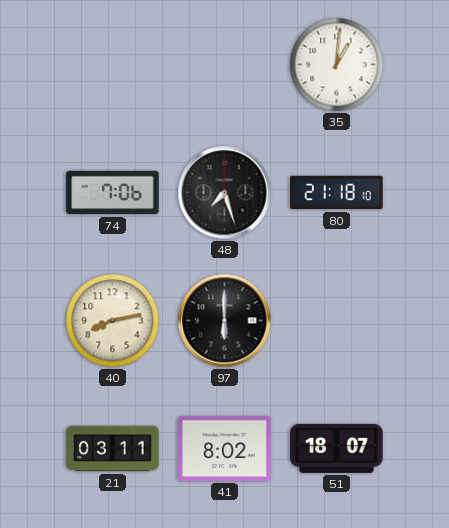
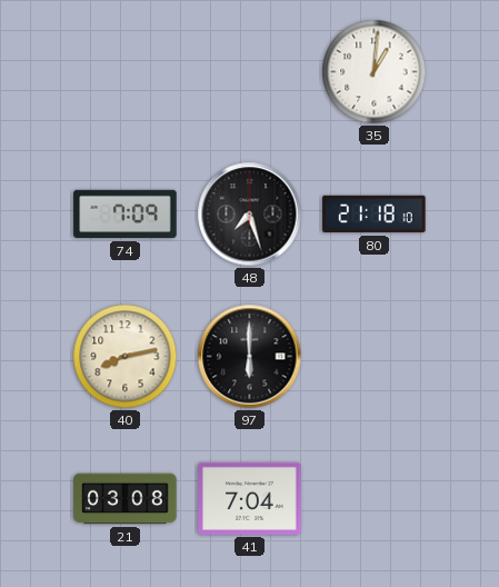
74: 7:06 -> 7:09
21: 03:11 -> 03:08
41: 8:02 -> 7:04
51: 18:07 -> none
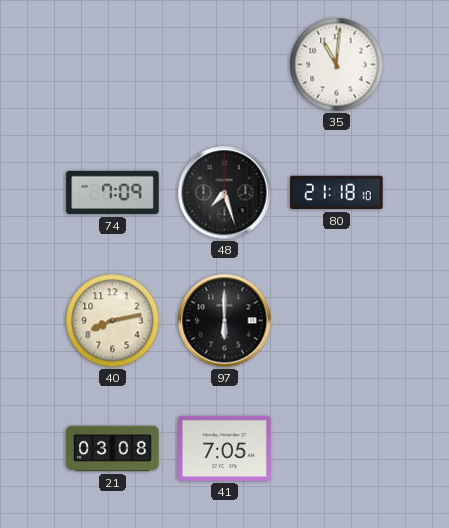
35: 1:01 -> 11:01
41: 7:04 -> 7:05
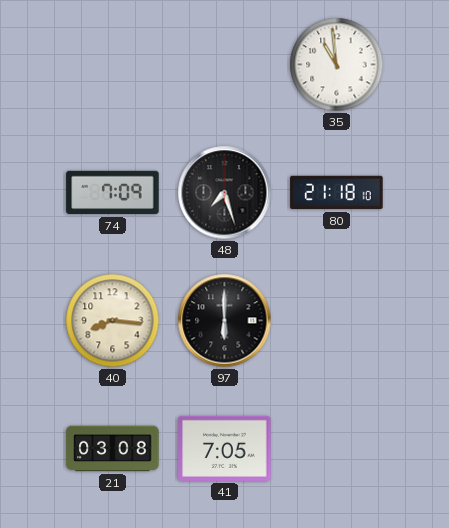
35: 11:01 -> 10:59
40: 8:13 -> 8:16
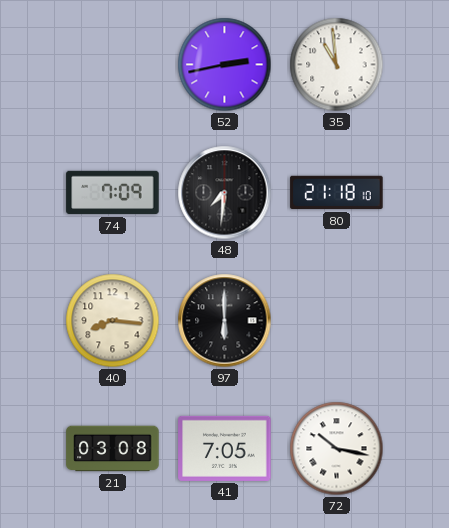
52: none -> 2:43
48: 7:27 -> 7:31
72: none -> 10:17
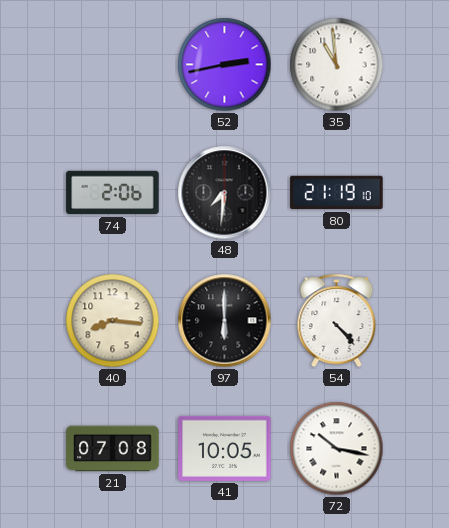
74: 7:09 -> 2:06
80: 21:18 -> 21:19
54: none -> 4:23
21: 03:08 -> 07:08
41: 7:05 -> 10:05
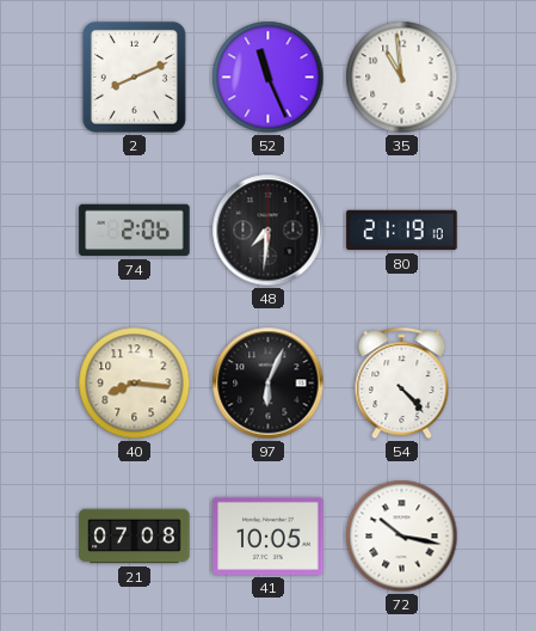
2: none -> 8:11
52: 2:43 -> 11:26
97: 6:00 -> 6:04
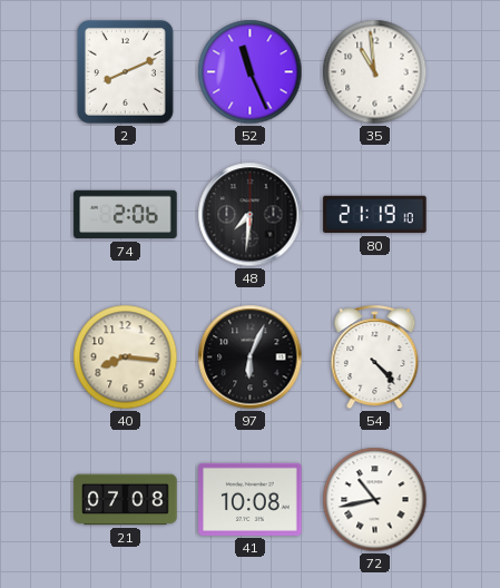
41: 10:05 -> 10:08
72: 10:17 -> 10:43
